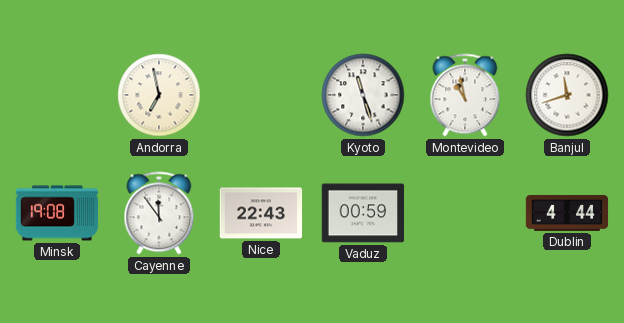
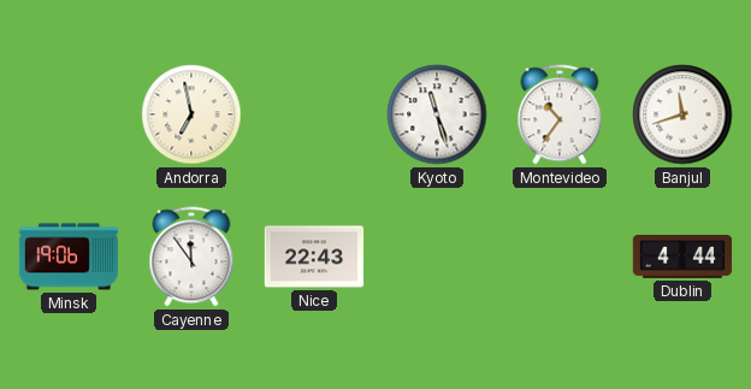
Montevideo: 10:58 -> 10:36
Minsk: 19:08 -> 19:06
Vaduz: 00:59 -> none
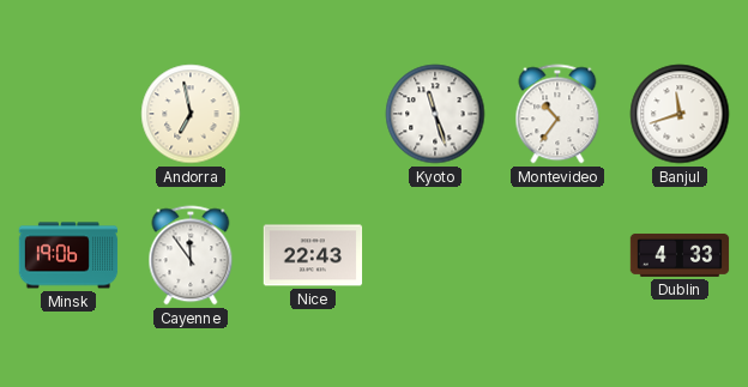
Dublin: 4:44 -> 4:33
